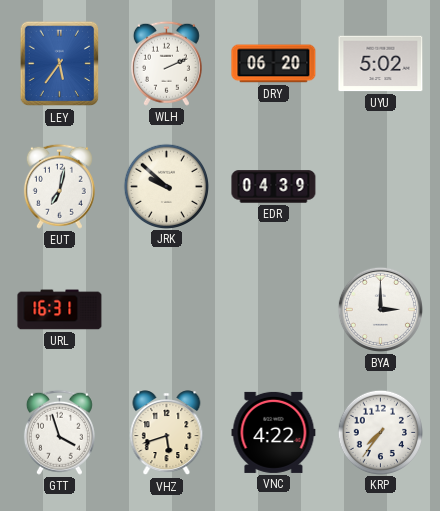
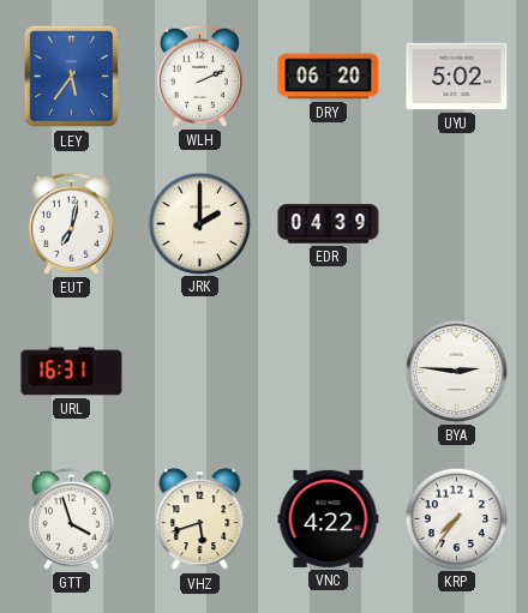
JRK: 9:52 -> 2:00
BYA: 3:00 -> 2:46
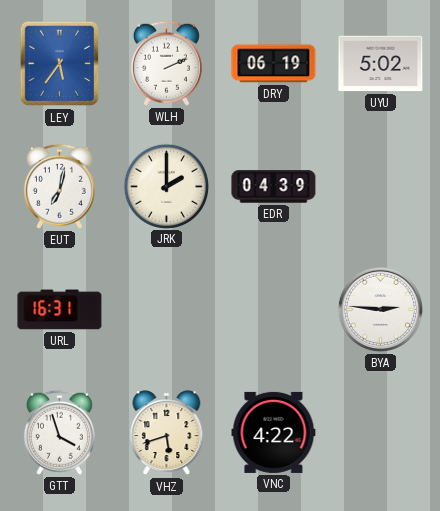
DRY: 06:20 -> 06:19
KRP: 7:36 -> none
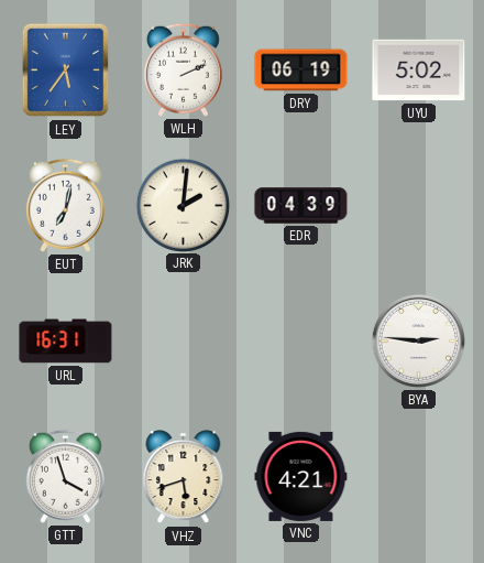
JRK: 2:00 -> 2:01
VNC: 4:22 -> 4:21
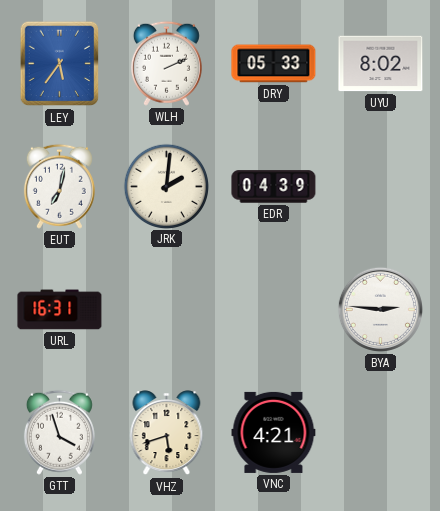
DRY: 06:19 -> 05:33
UYU: 5:02 -> 8:02
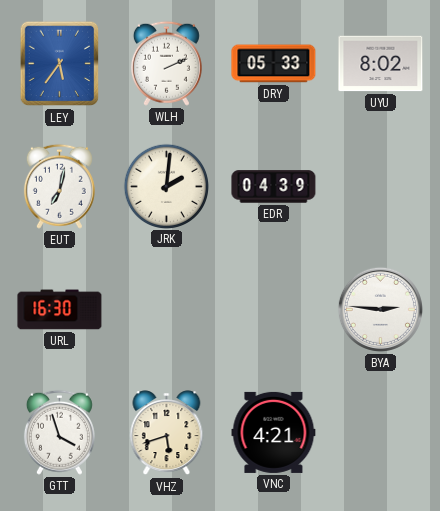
URL: 16:31 -> 16:30
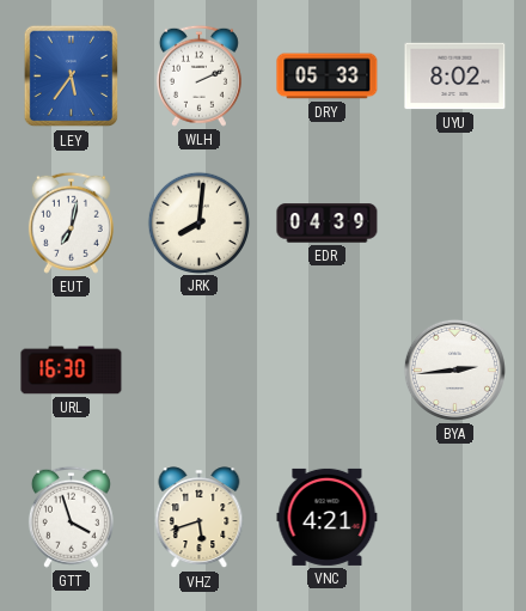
JRK: 2:01 -> 8:01
BYA: 2:46 -> 2:44
